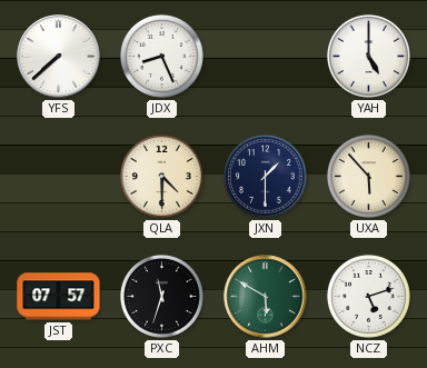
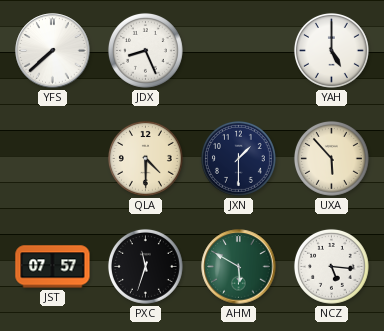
NCZ: 5:12 -> 5:16
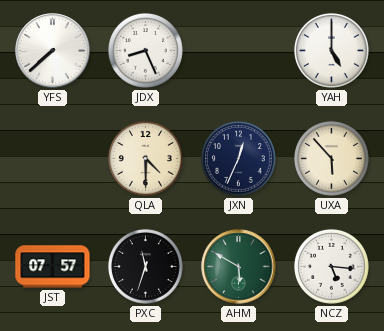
JXN: 1:30 -> 12:34
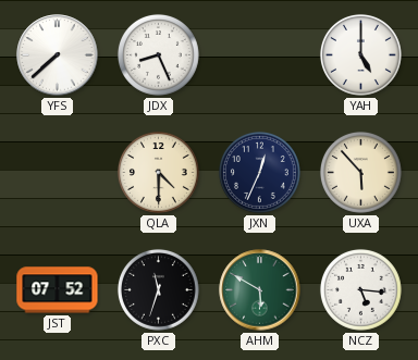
JST: 07:57 -> 07:52
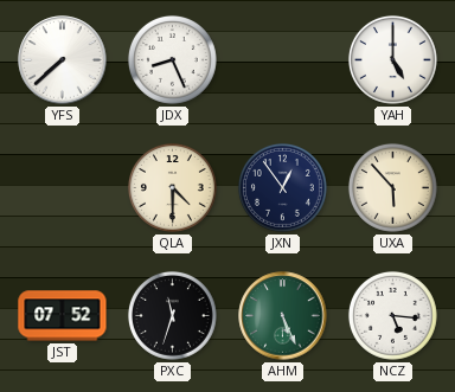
JXN: 12:34 -> 12:54
AHM: 5:50 -> 5:26
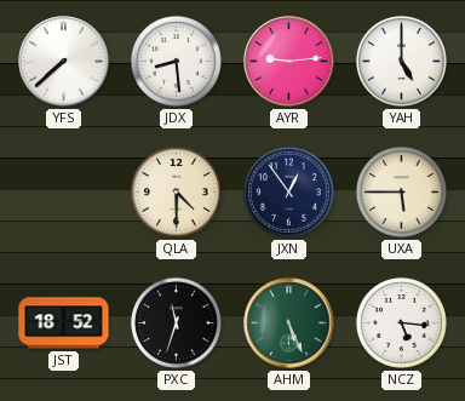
JDX: 8:26 -> 8:29
AYR: none -> 9:14
UXA: 5:53 -> 5:45
JST: 07:52 -> 18:52
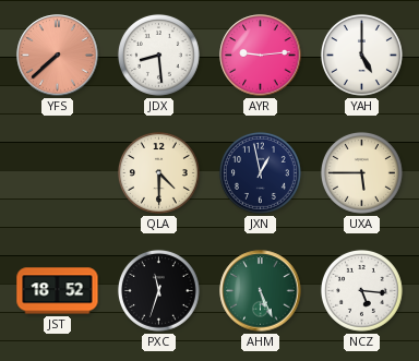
YFS dial: white -> salmon
JXN: 12:54 -> 12:58
